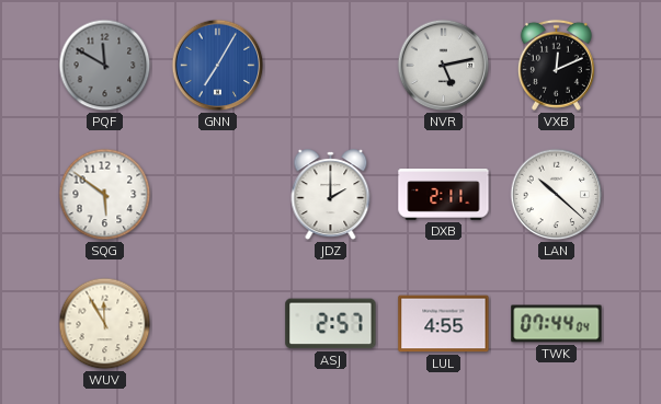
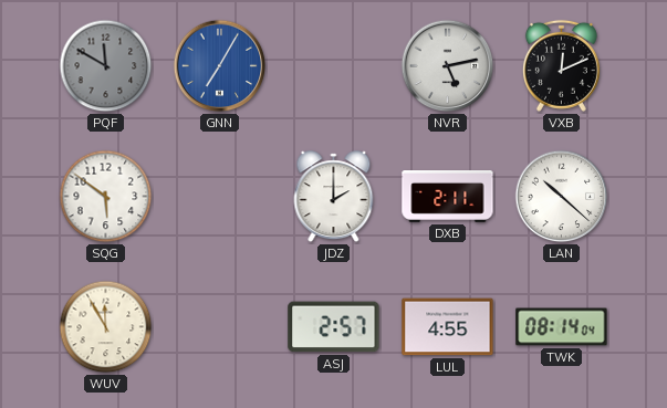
TWK: 07:44 -> 08:14
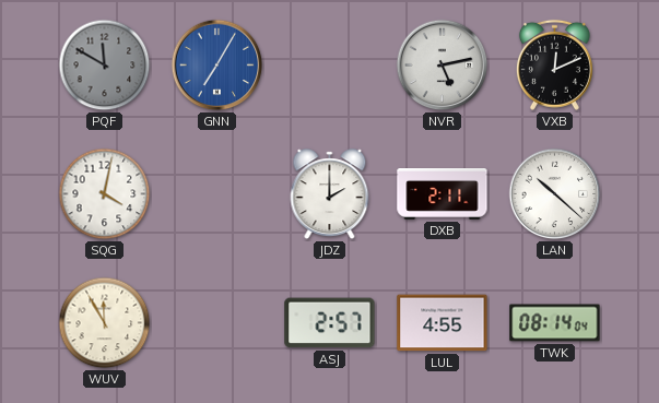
SQG: 5:51 -> 4:02
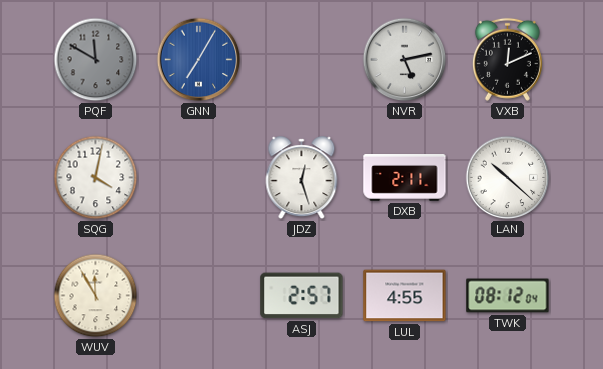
JDZ: 2:00 -> 12:27
TWK: 08:14 -> 08:12
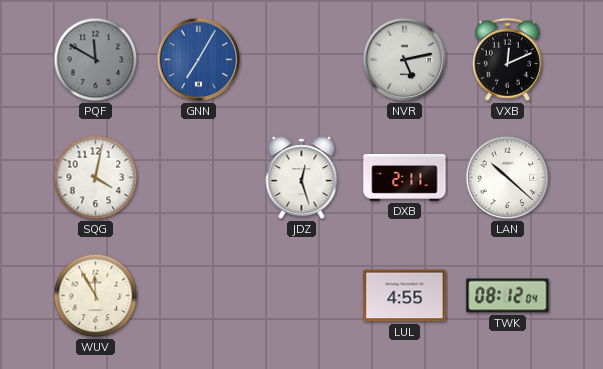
ASJ: 2:57 -> none
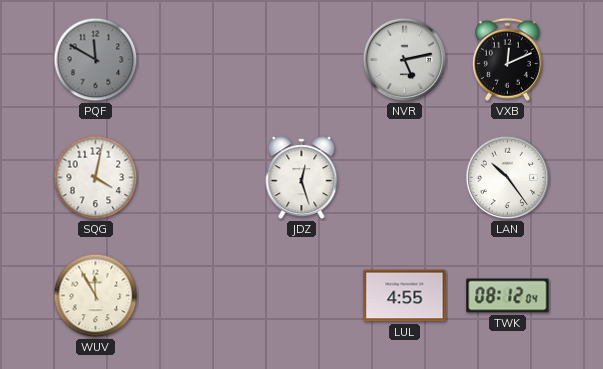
GNN: 7:05 -> none
DXB: 2:11 -> none
LAN: 10:22 -> 10:24
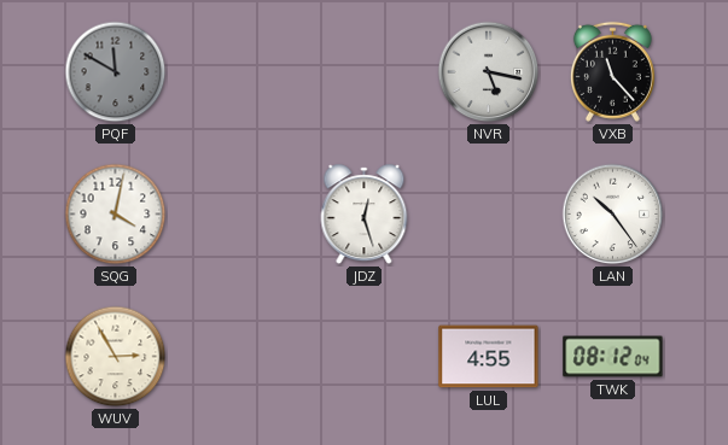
NVR: 5:13 -> 5:17
VXB: 12:11 -> 11:23
WUV: 11:55 -> 2:55
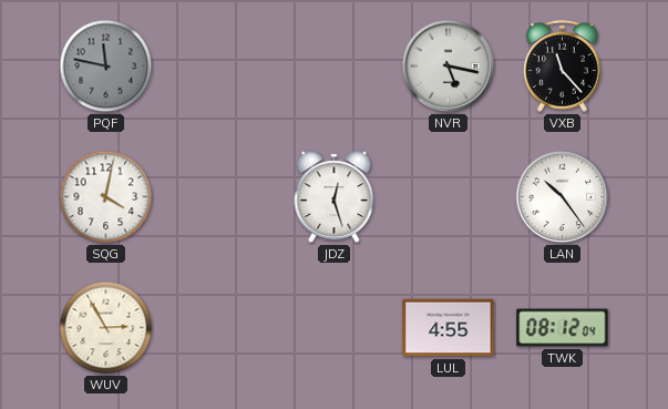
PQF: 11:50 -> 11:47
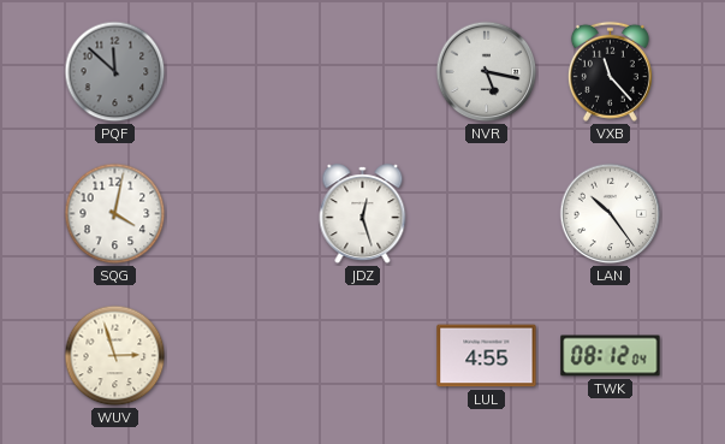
PQF: 11:47 -> 11:52
WUV: 2:55 -> 2:57
